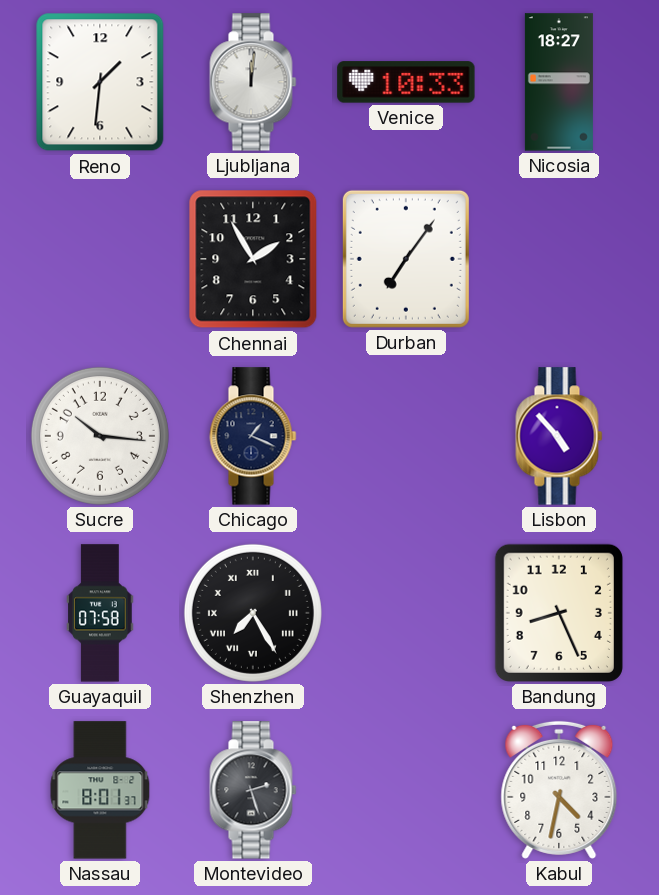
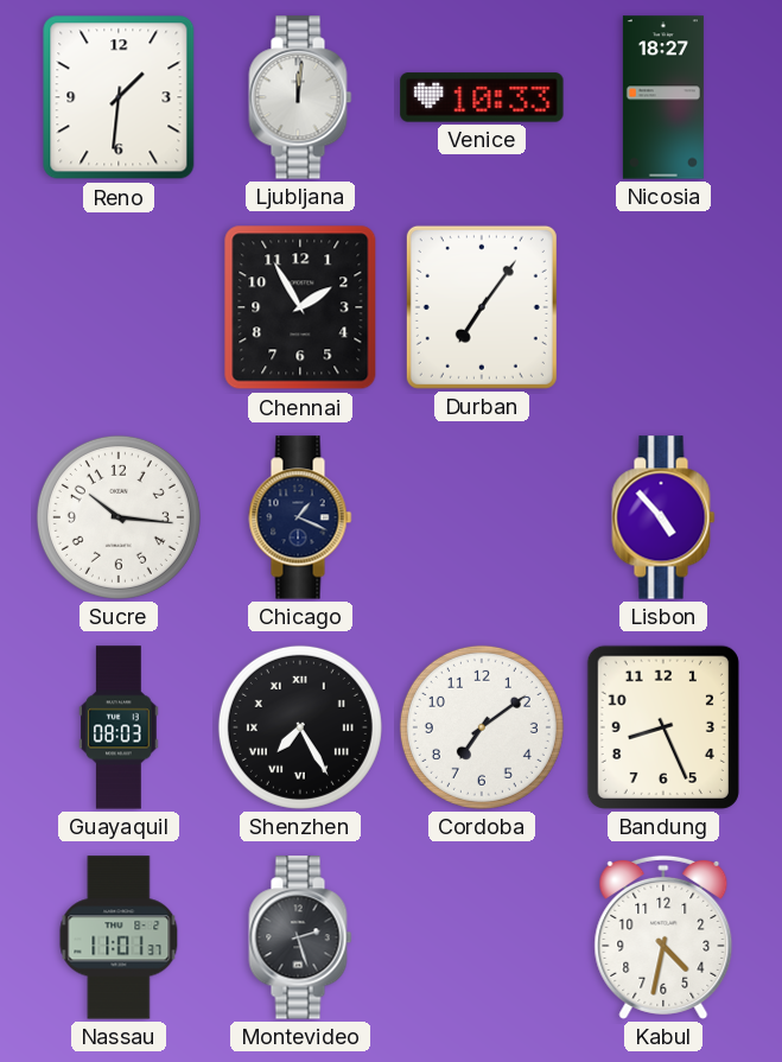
Guayaquil: 07:58 -> 08:03
Cordoba: none -> 7:09
Nassau: 8:01 -> 11:01
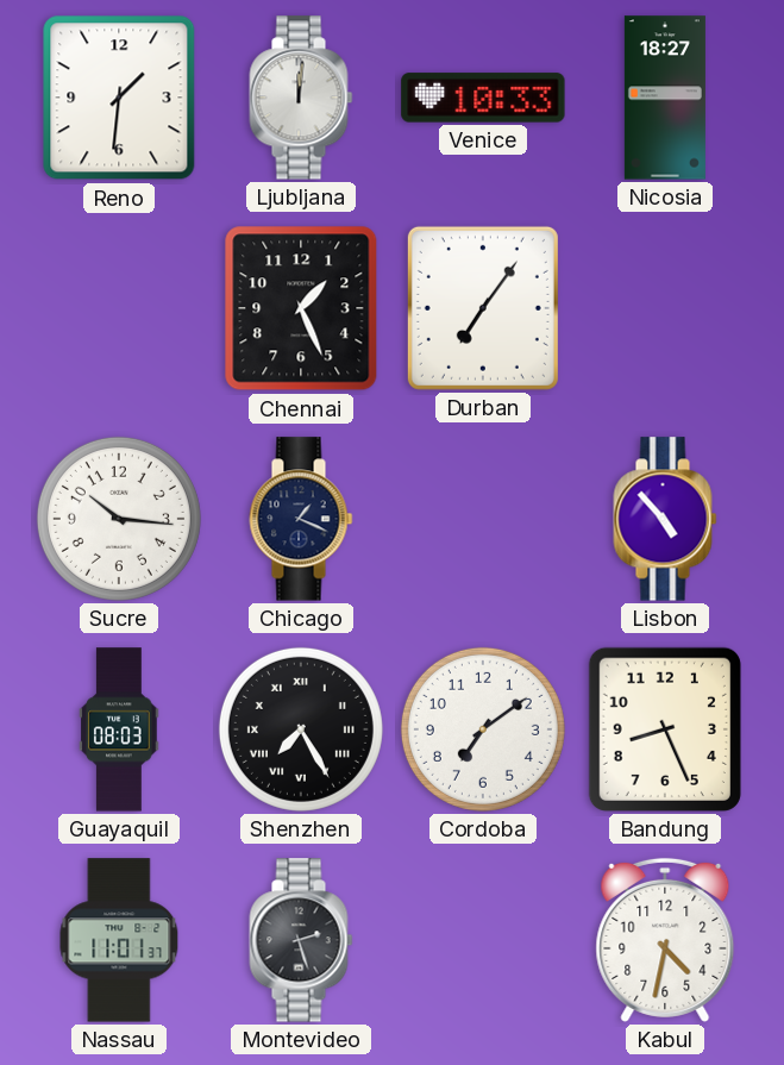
Chennai: 1:55 -> 1:26
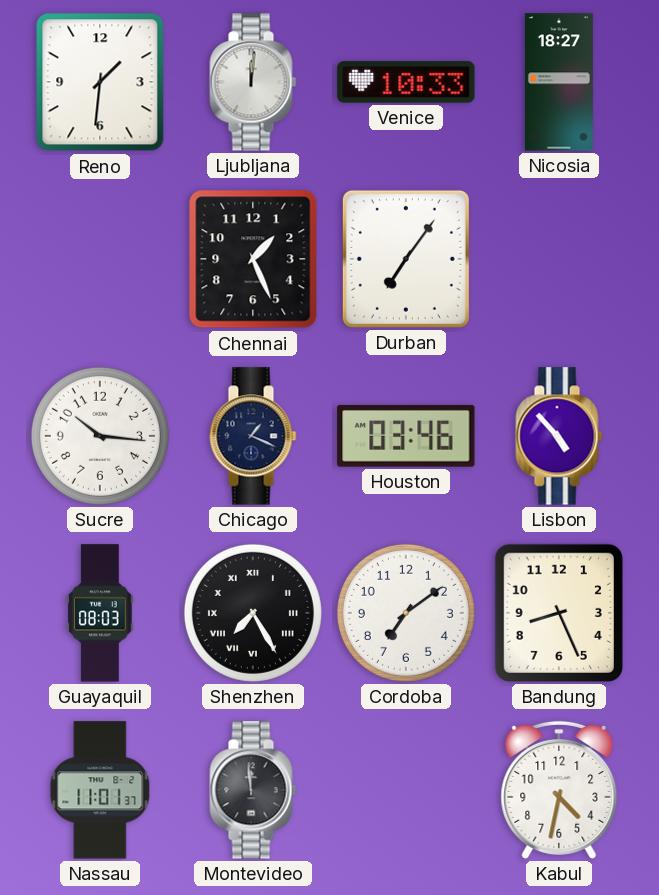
Houston: none -> 03:46
Montevideo: 2:27 -> 11:59
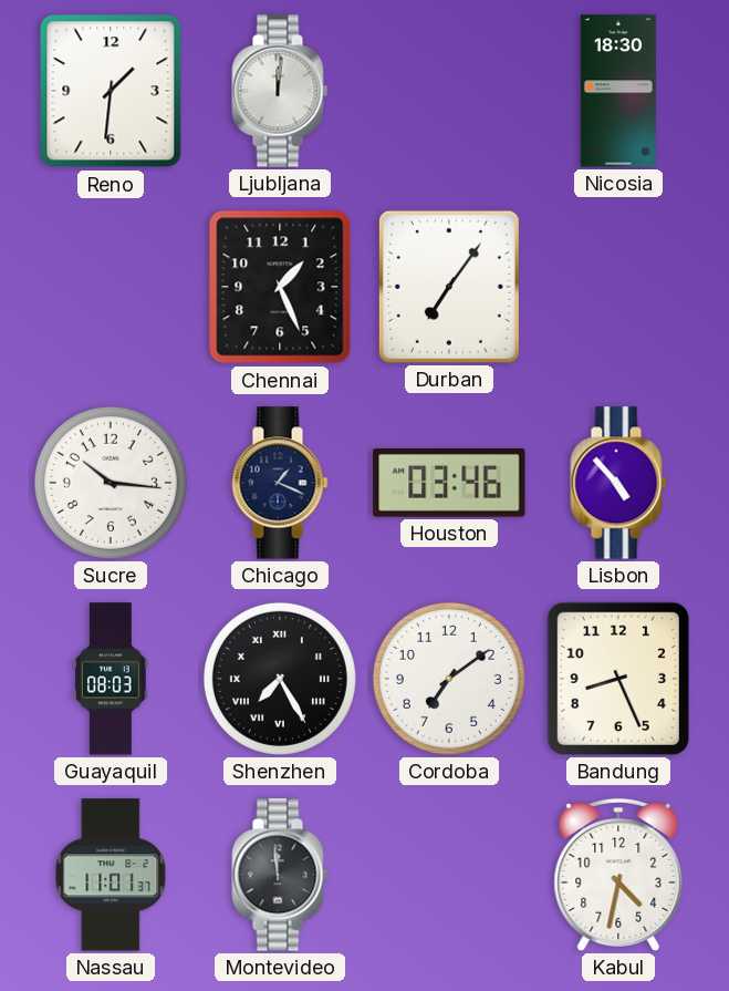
Venice: 10:33 -> none
Nicosia: 18:27 -> 18:30
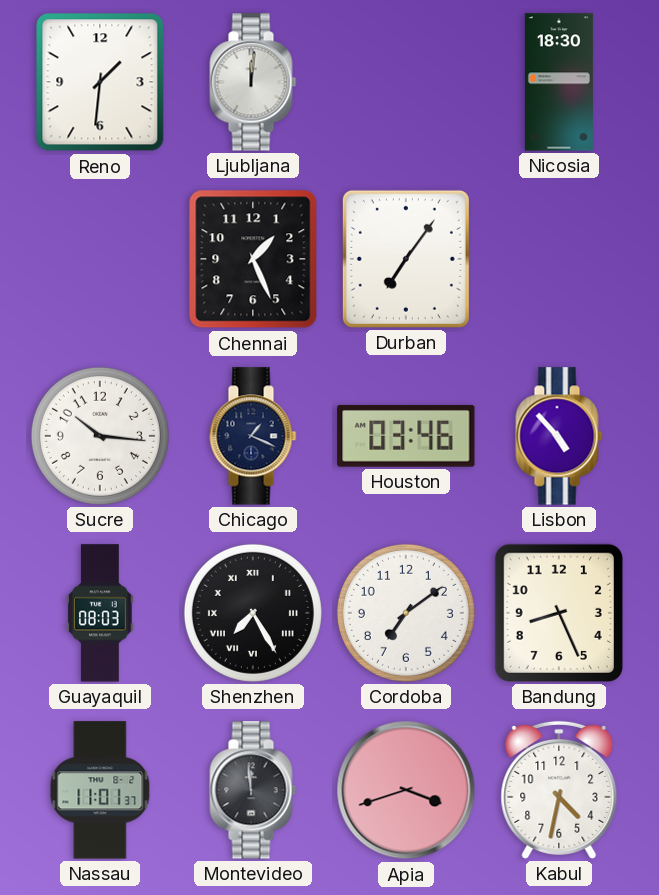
Apia: none -> 3:42
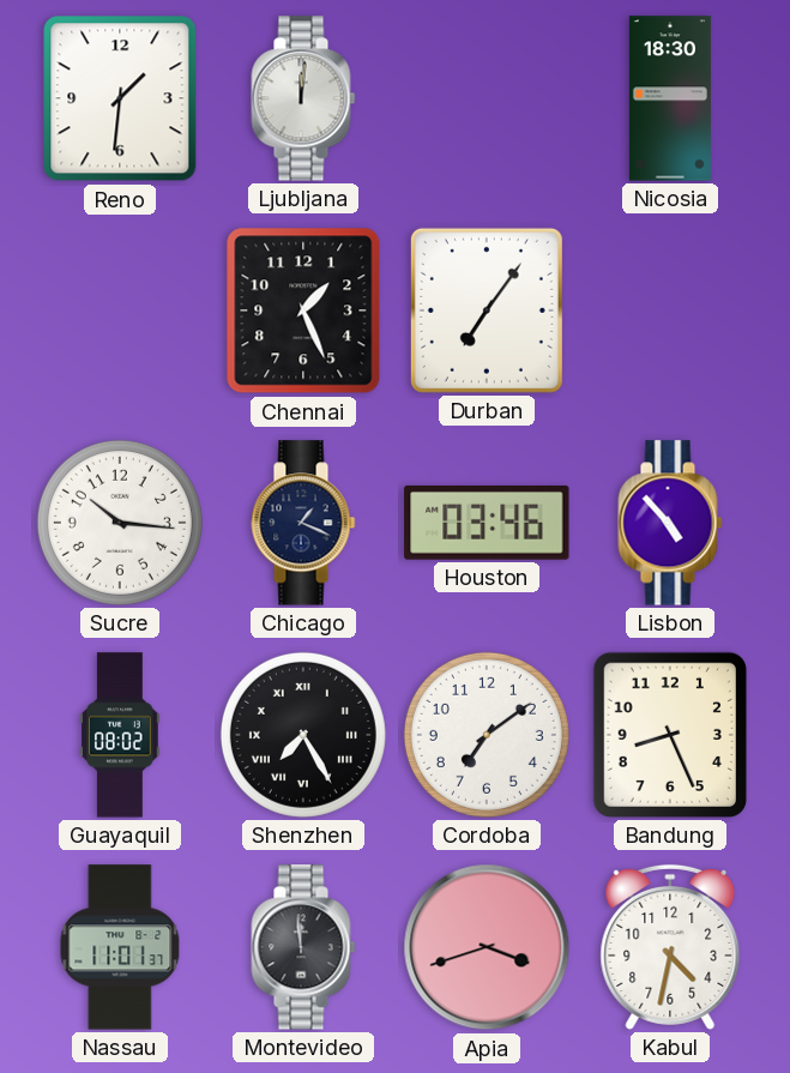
Guayaquil: 08:03 -> 08:02
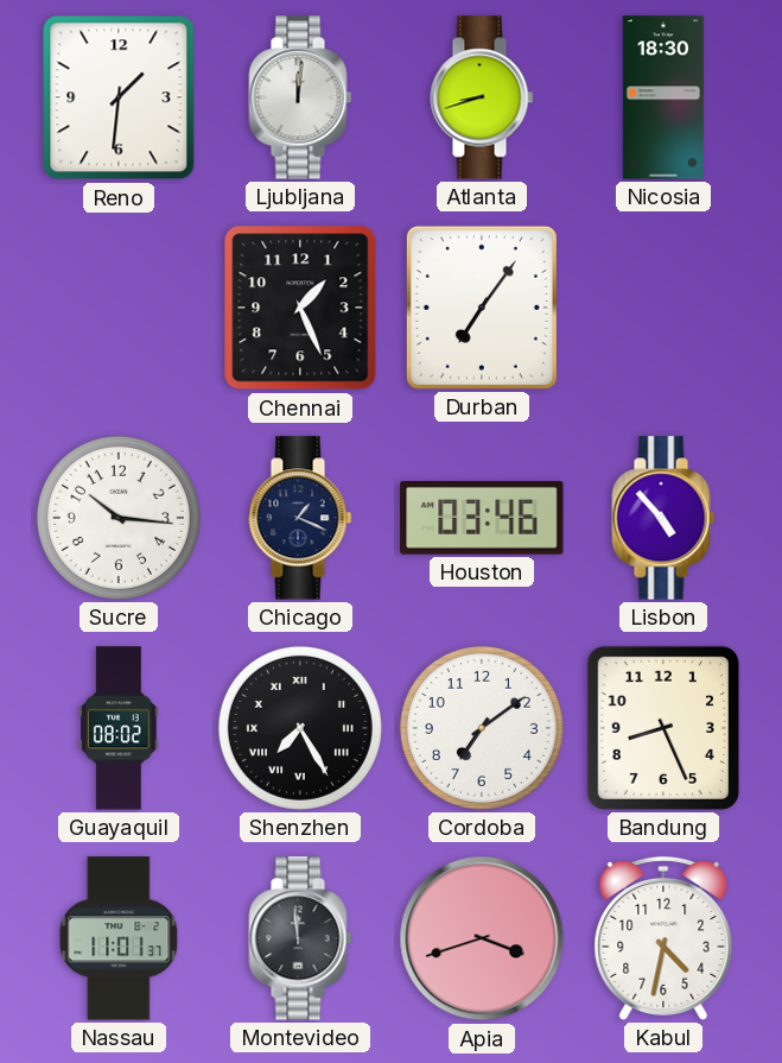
Atlanta: none -> 8:42
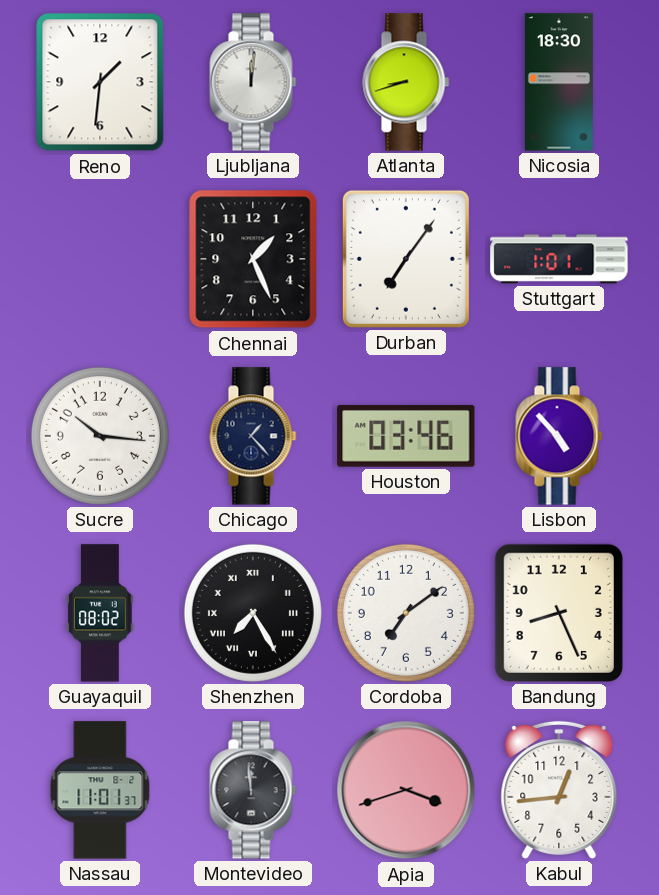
Stuttgart: none -> 1:01
Chicago: 1:19 -> 1:23
Kabul: 4:32 -> 12:44
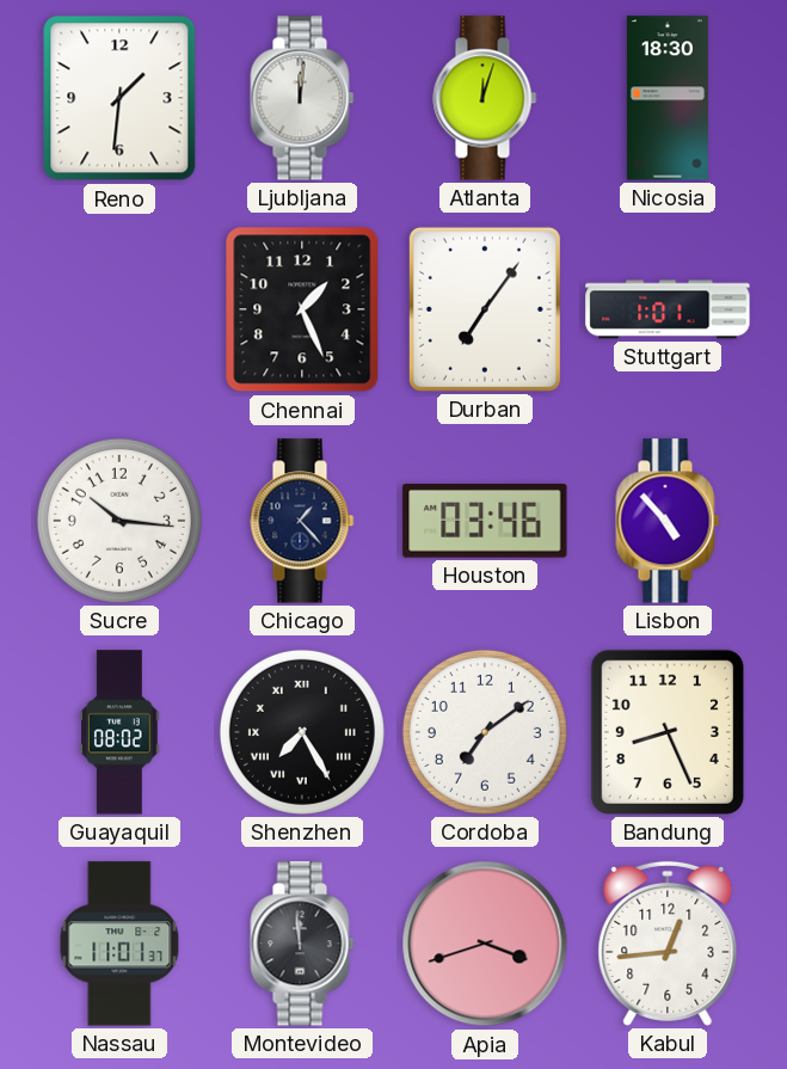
Atlanta: 8:42 -> 12:03
